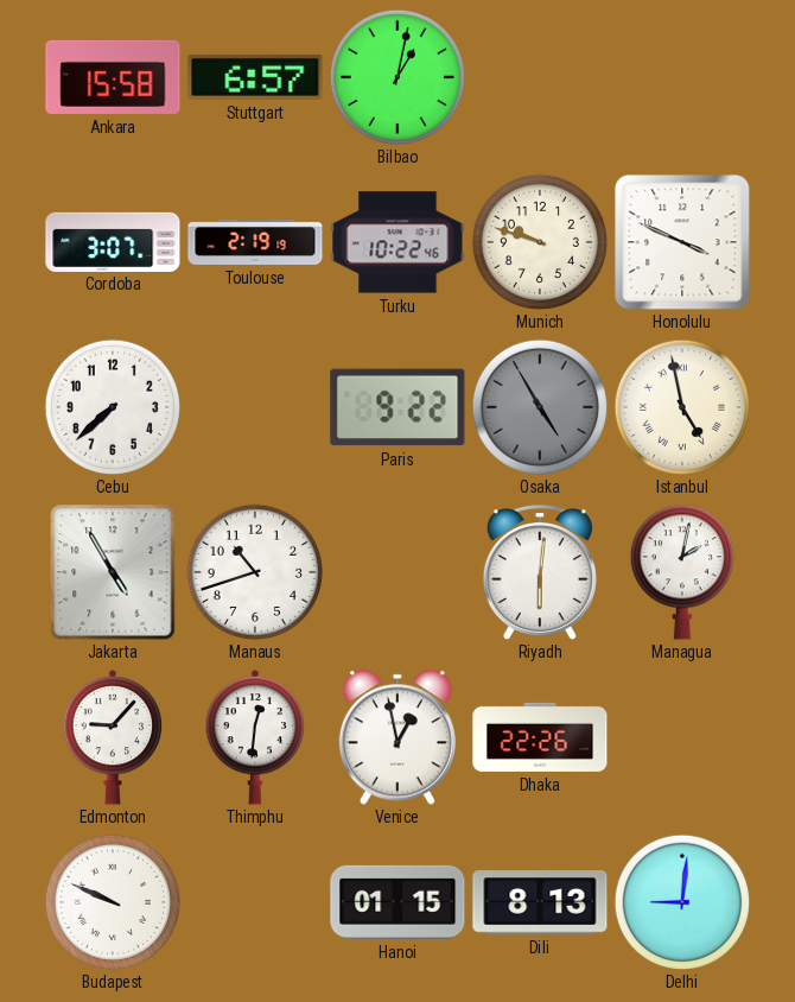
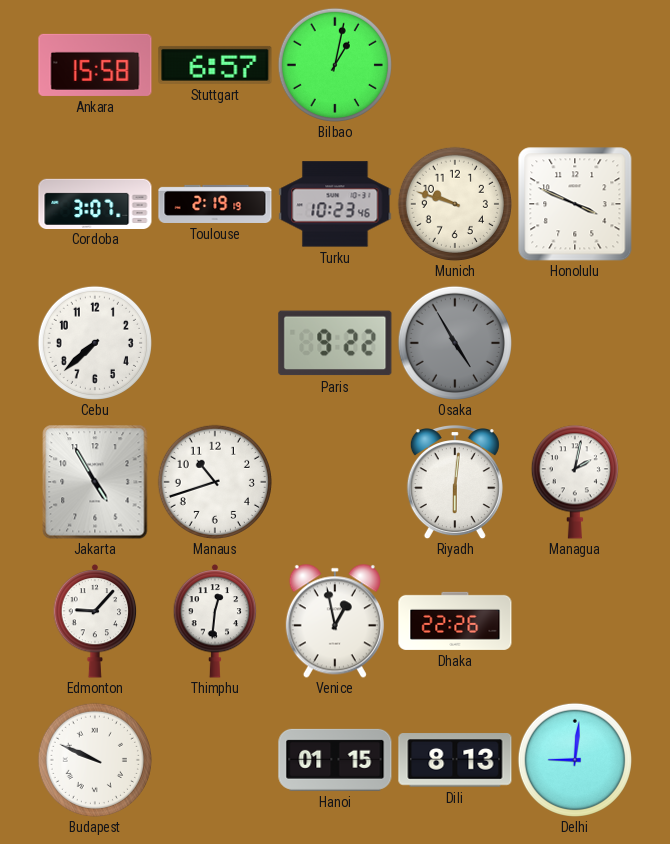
Turku: 10:22 -> 10:23
Istanbul: 4:58 -> none
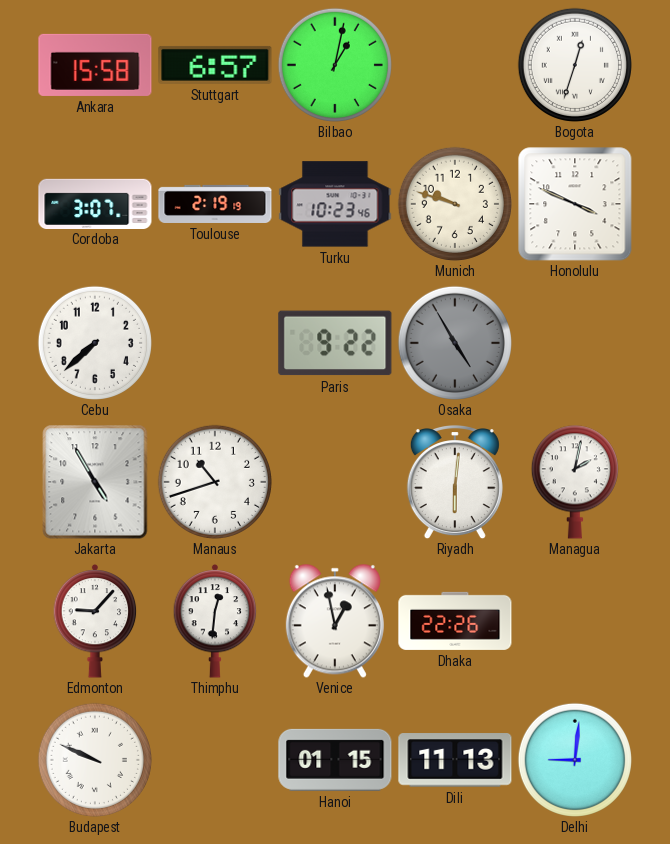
Bogota: none -> 12:33
Dili: 8:13 -> 11:13
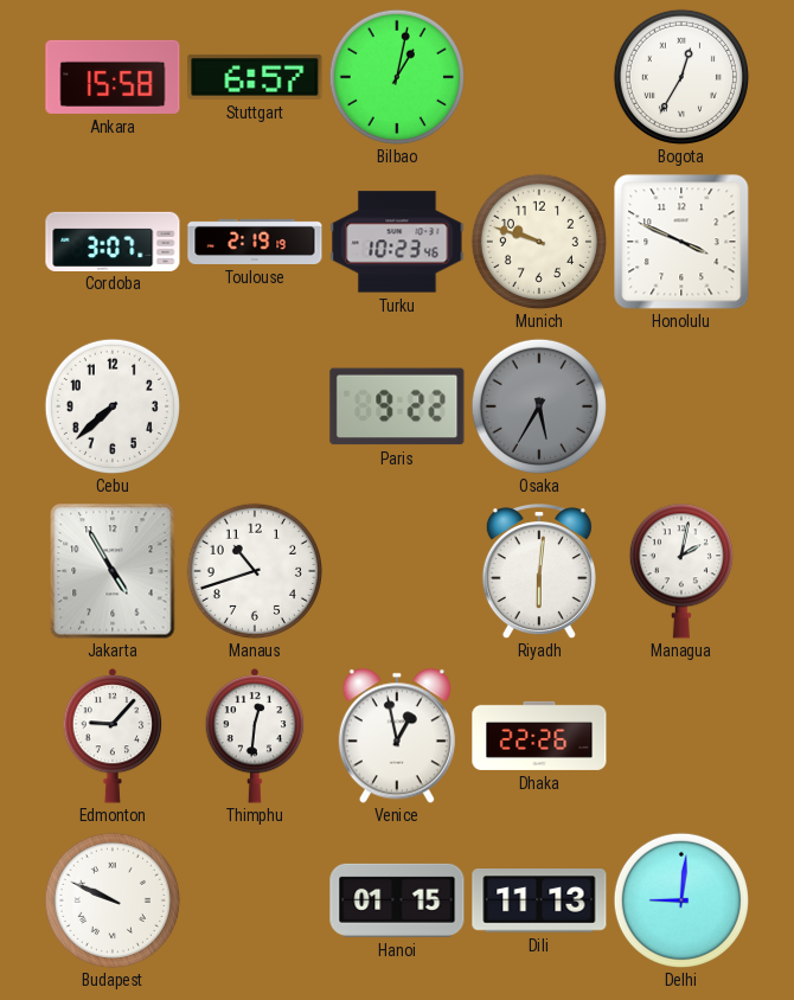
Bogota: 12:33 -> 12:35
Osaka: 4:55 -> 5:35
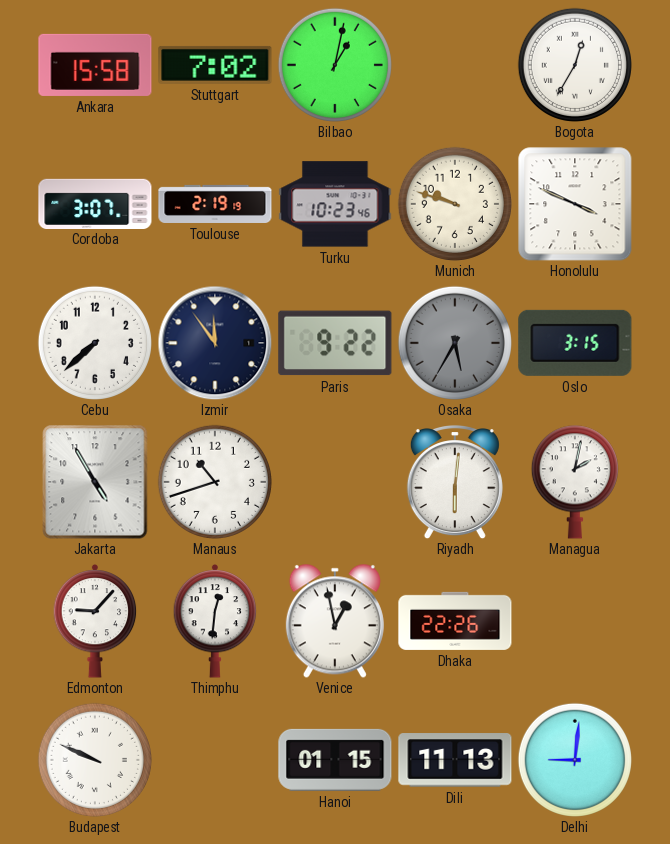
Stuttgart: 6:57 -> 7:02
Izmir: none -> 11:54
Oslo: none -> 3:15
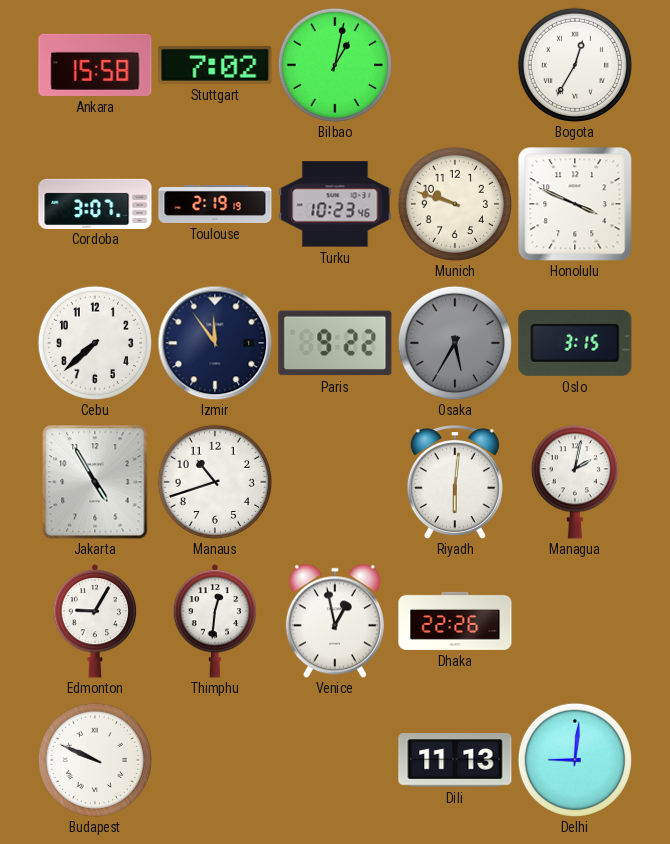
Edmonton: 9:07 -> 9:05
Hanoi: 01:15 -> none
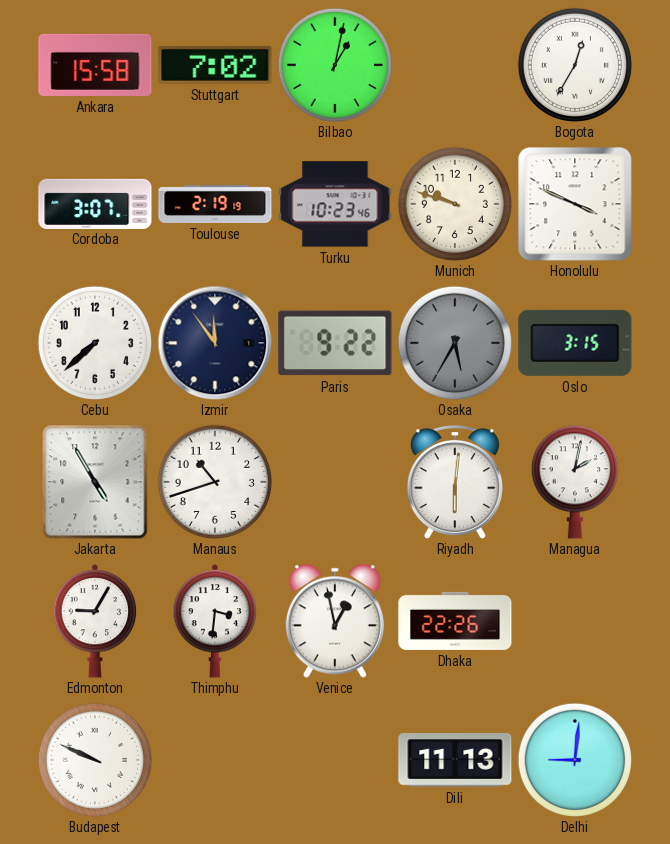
Thimphu: 12:31 -> 3:31
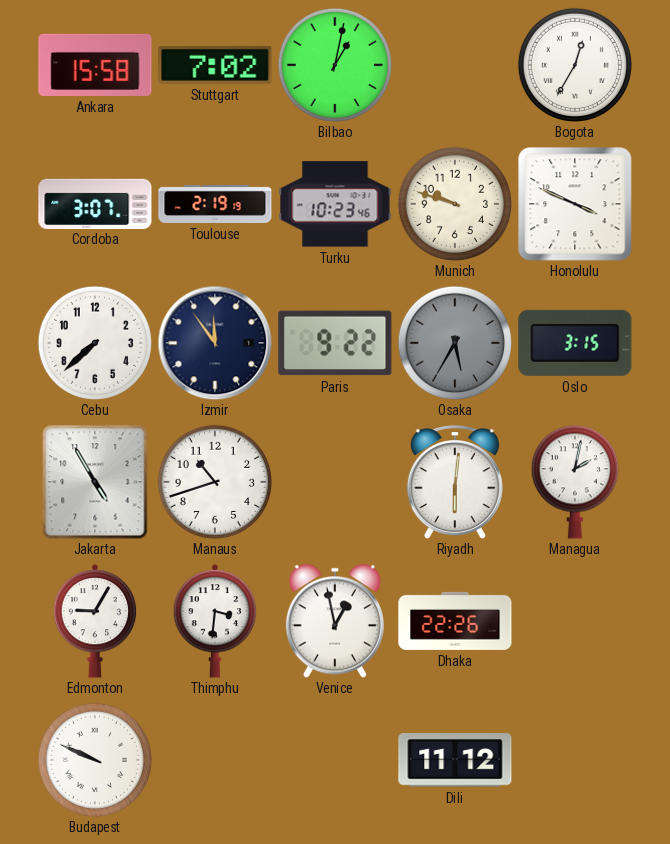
Dili: 11:13 -> 11:12
Delhi: 9:01 -> none
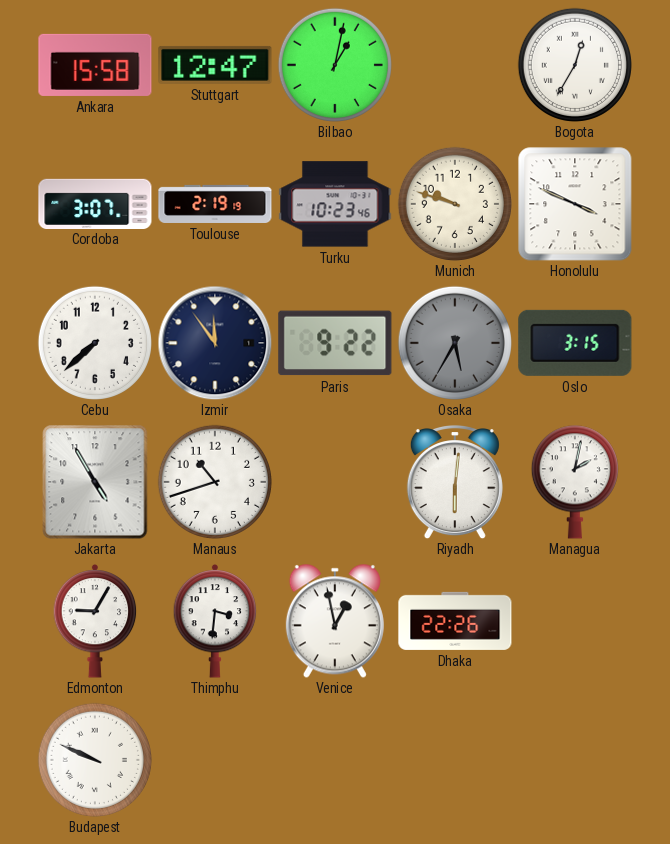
Stuttgart: 7:02 -> 12:47
Dili: 11:12 -> none
